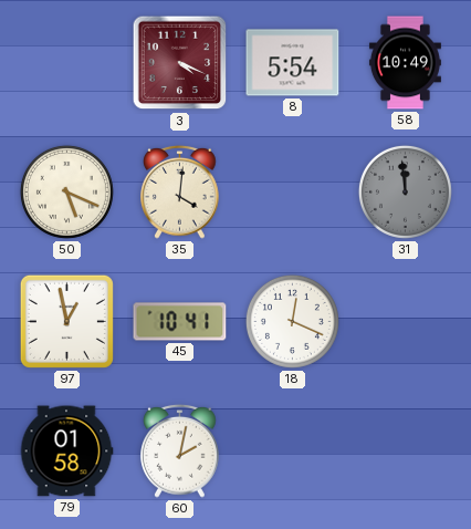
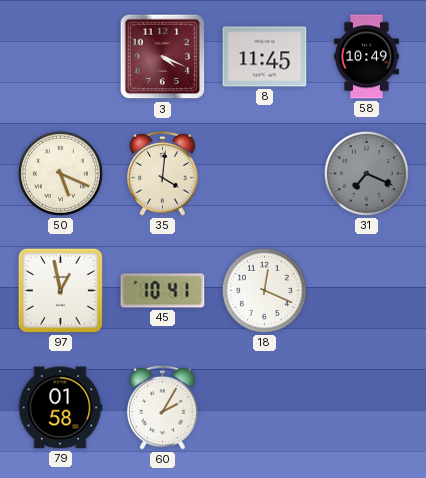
8: 5:54 -> 11:45
31: 11:59 -> 7:19
60: 2:02 -> 2:05
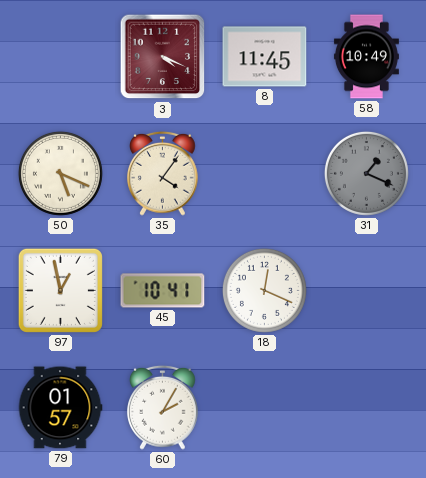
35: 4:01 -> 4:06
31: 7:19 -> 1:19
79: 01:58 -> 01:57
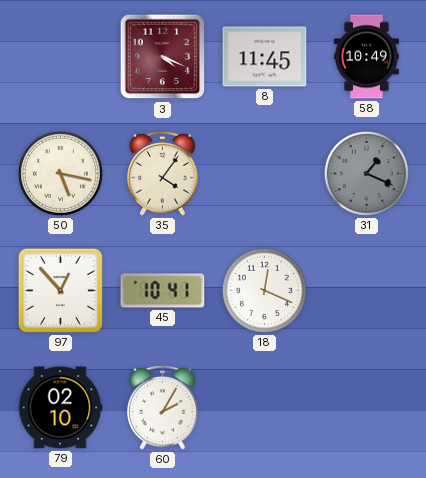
50: 5:19 -> 5:17
97: 12:58 -> 12:53
79: 01:57 -> 02:10
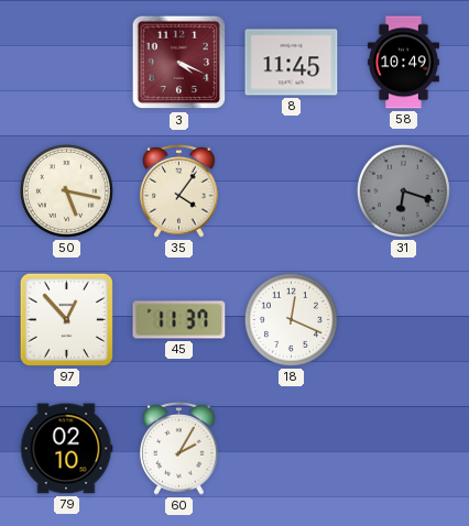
31: 1:19 -> 6:18
45: 10:41 -> 11:37
